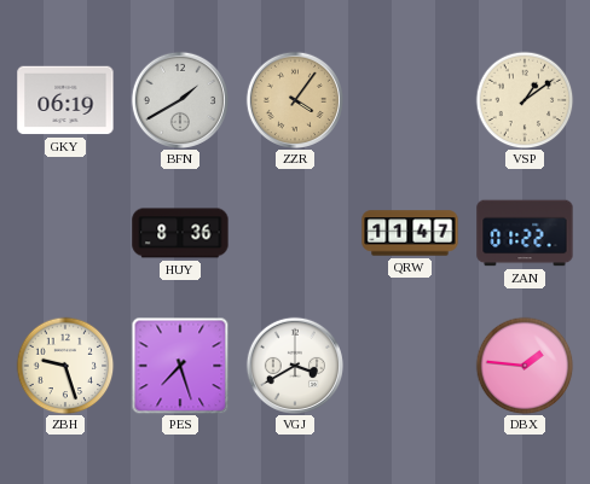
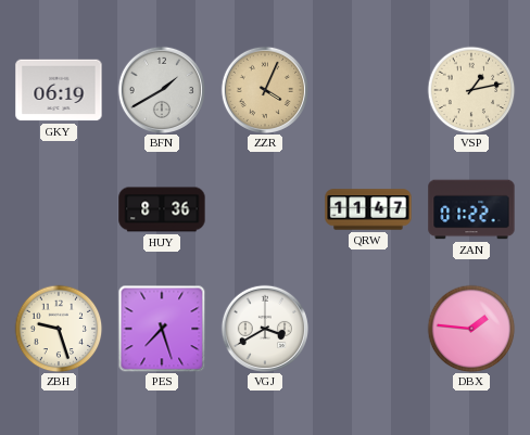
ZZR: 4:06 -> 4:04
VSP: 1:09 -> 1:13
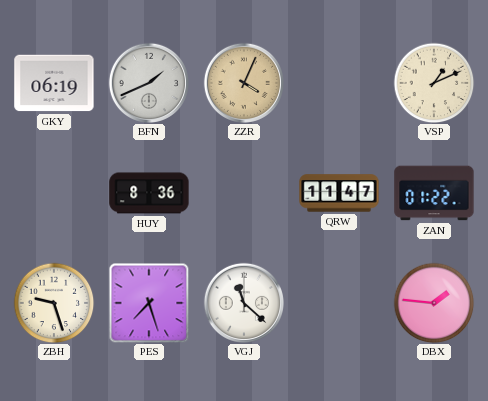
BFN: 1:40 -> 1:41
VSP: 1:13 -> 1:11
VGJ: 3:40 -> 11:22
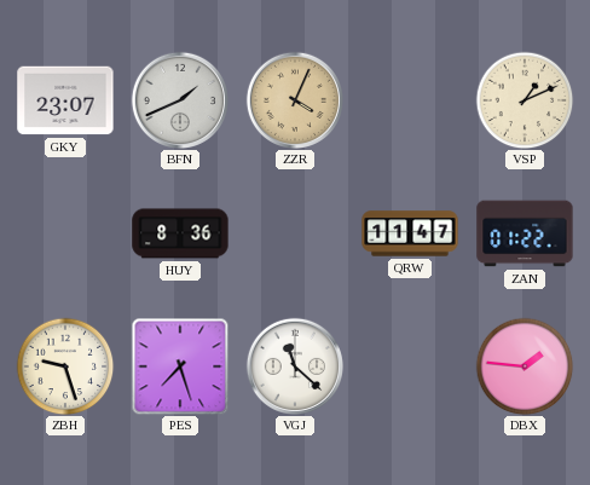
GKY: 06:19 -> 23:07
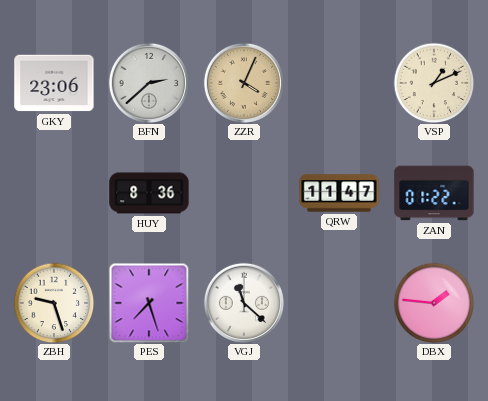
GKY: 23:07 -> 23:06
BFN: 1:41 -> 2:38
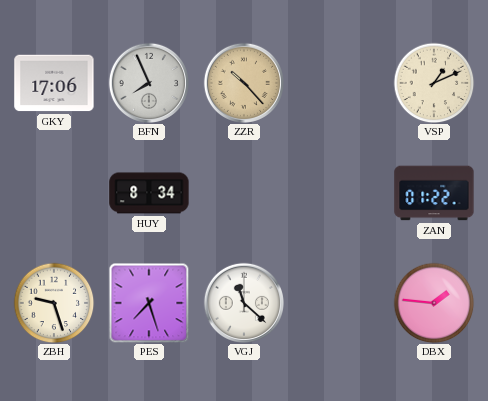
GKY: 23:06 -> 17:06
BFN: 2:38 -> 7:56
ZZR: 4:04 -> 10:23
HUY: 8:36 -> 8:34
QRW: 11:47 -> none
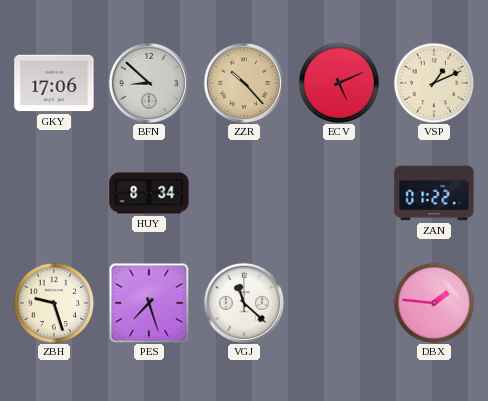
BFN: 7:56 -> 8:52
ECV: none -> 5:11
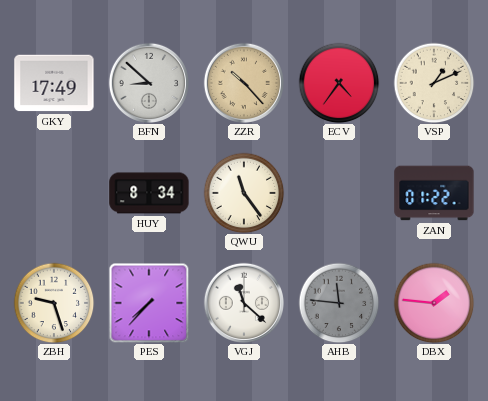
GKY: 17:06 -> 17:49
ECV: 5:11 -> 4:36
QWU: none -> 11:24
PES: 7:27 -> 7:37
AHB: none -> 11:46
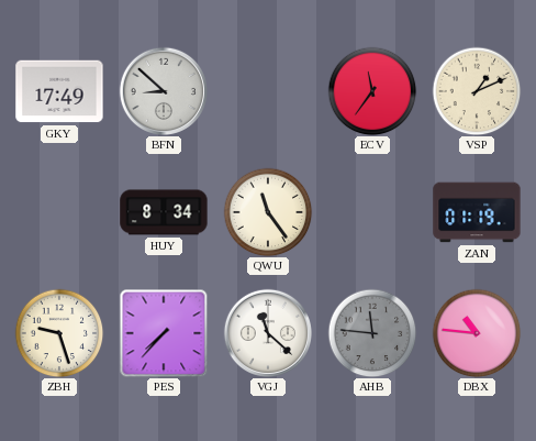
ZZR: 10:23 -> none
ECV: 4:36 -> 11:36
ZAN: 01:22 -> 01:19
DBX: 1:46 -> 10:46
